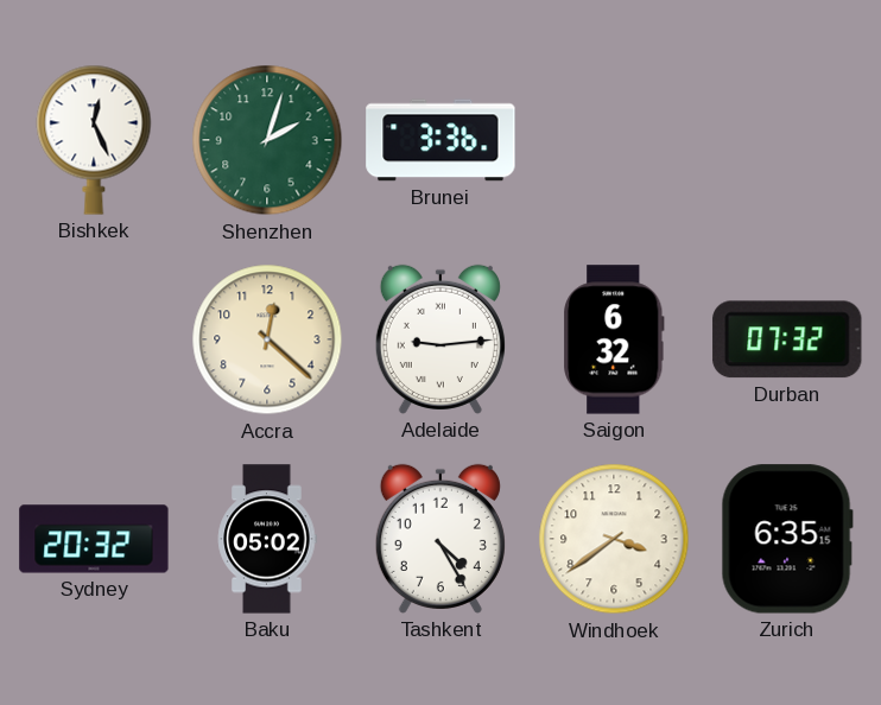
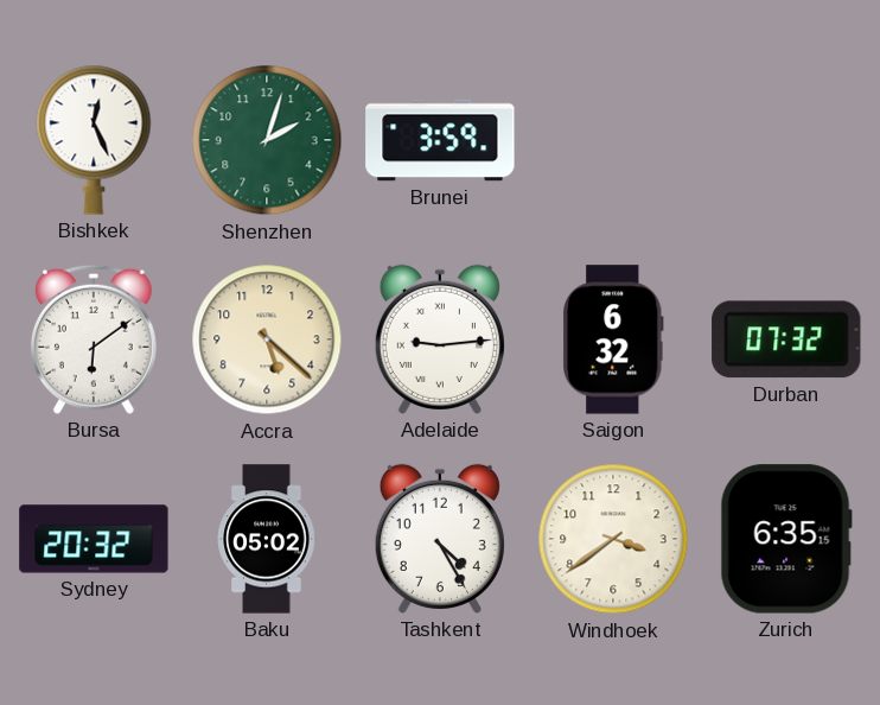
Brunei: 3:36 -> 3:59
Bursa: none -> 6:09
Accra: 12:22 -> 5:22
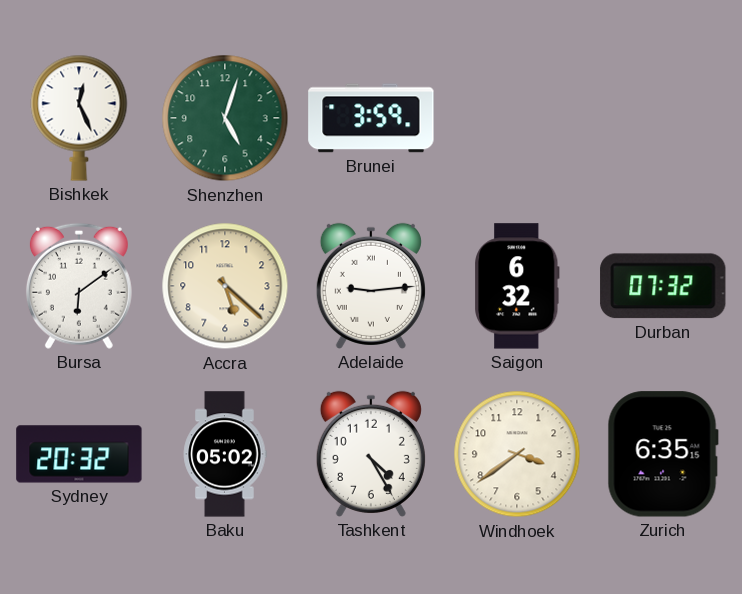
Shenzhen: 2:03 -> 5:03
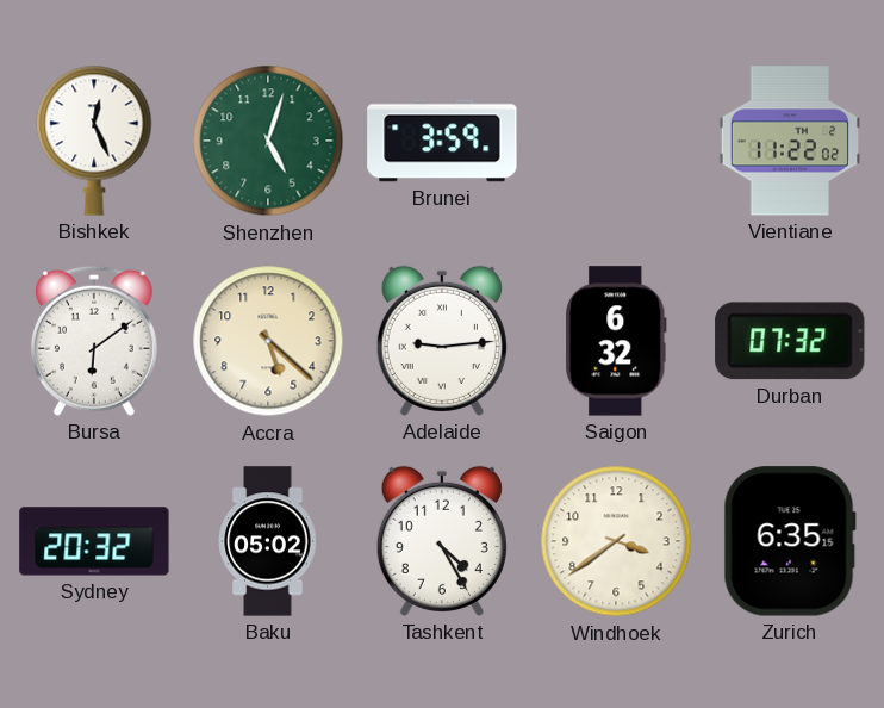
Vientiane: none -> 11:22
